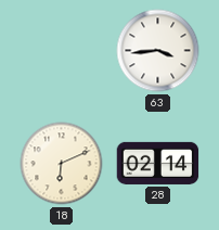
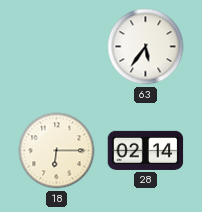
63: 3:44 -> 5:36
18: 6:11 -> 6:15
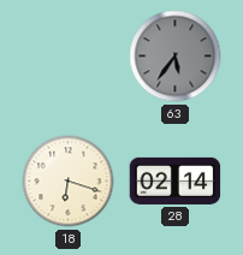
63 dial: white -> grey
18: 6:15 -> 6:18
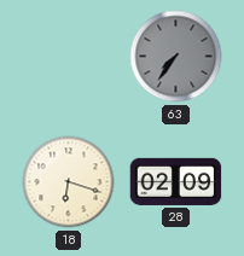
63: 5:36 -> 7:36
28: 02:14 -> 02:09
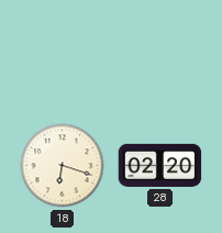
63: 7:36 -> none
28: 02:09 -> 02:20
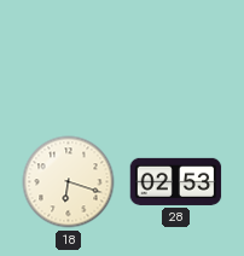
28: 02:20 -> 02:53
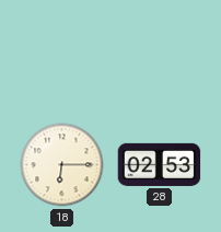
18: 6:18 -> 6:15
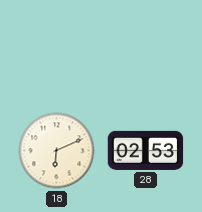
18: 6:15 -> 6:11
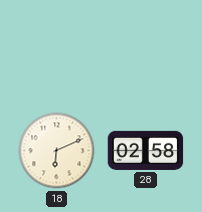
28: 02:53 -> 02:58
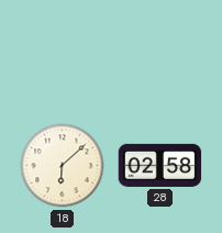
18: 6:11 -> 6:08
